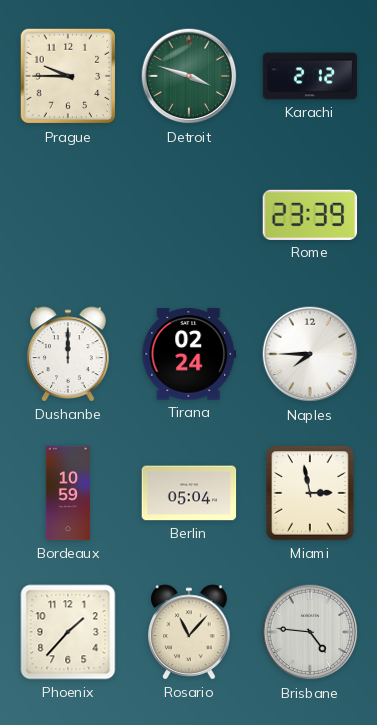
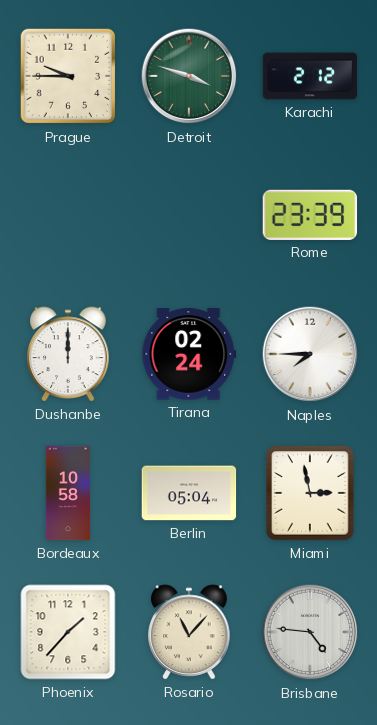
Bordeaux: 10:59 -> 10:58
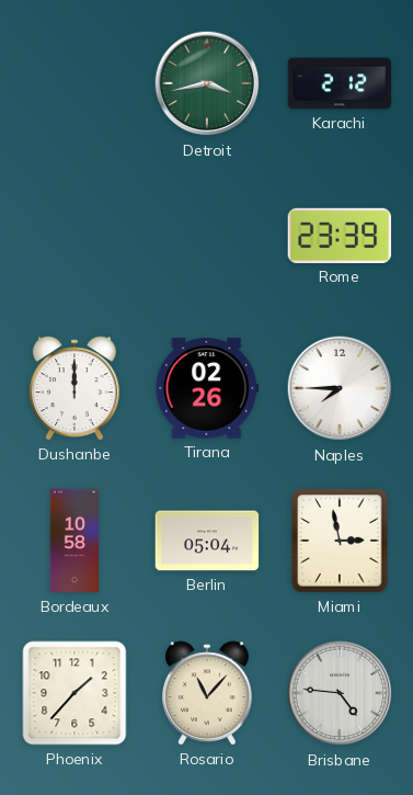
Prague: 9:45 -> none
Detroit: 3:48 -> 3:43
Tirana: 02:24 -> 02:26
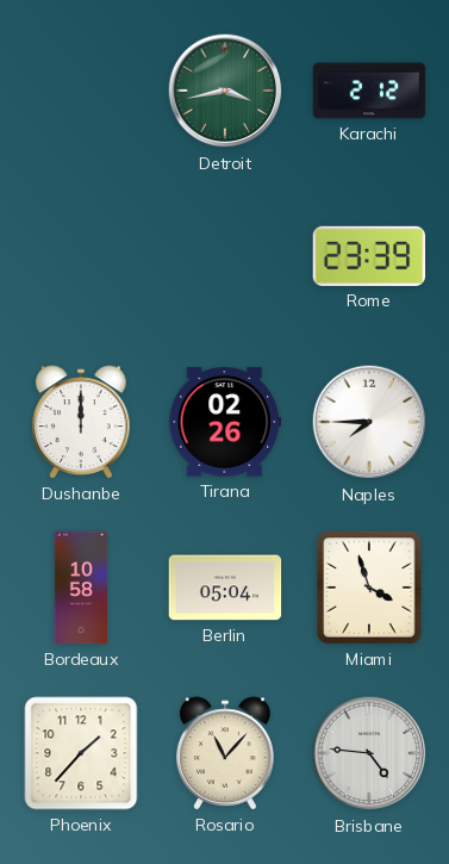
Miami: 2:58 -> 3:57
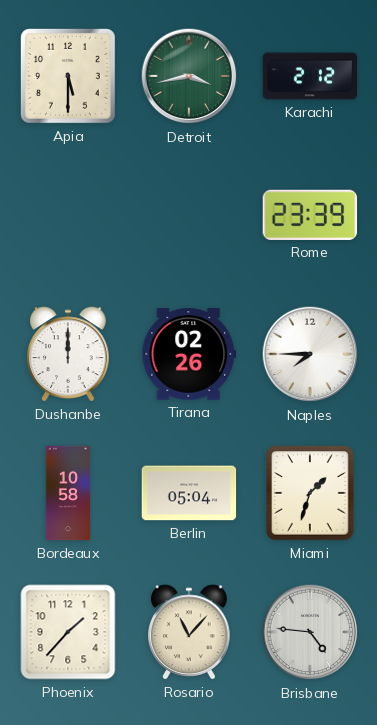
Apia: none -> 5:30
Miami: 3:57 -> 1:33
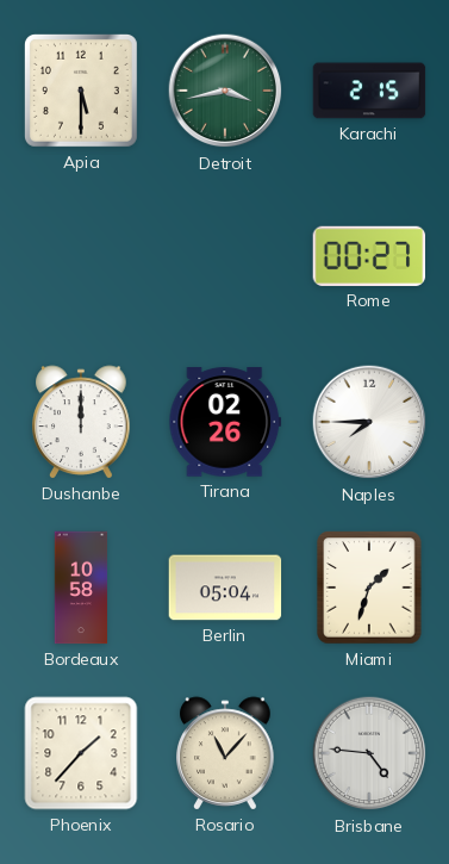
Karachi: 2:12 -> 2:15
Rome: 23:39 -> 00:27
